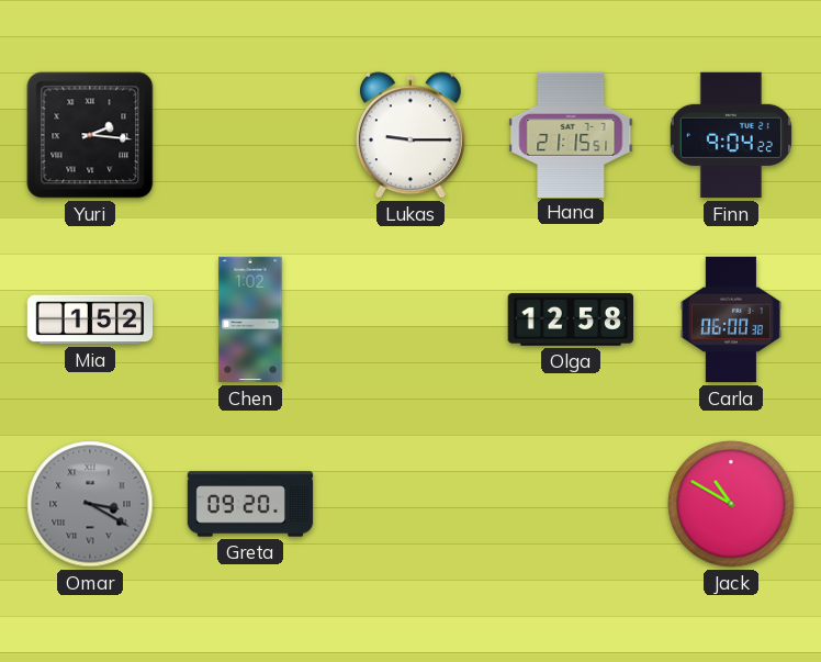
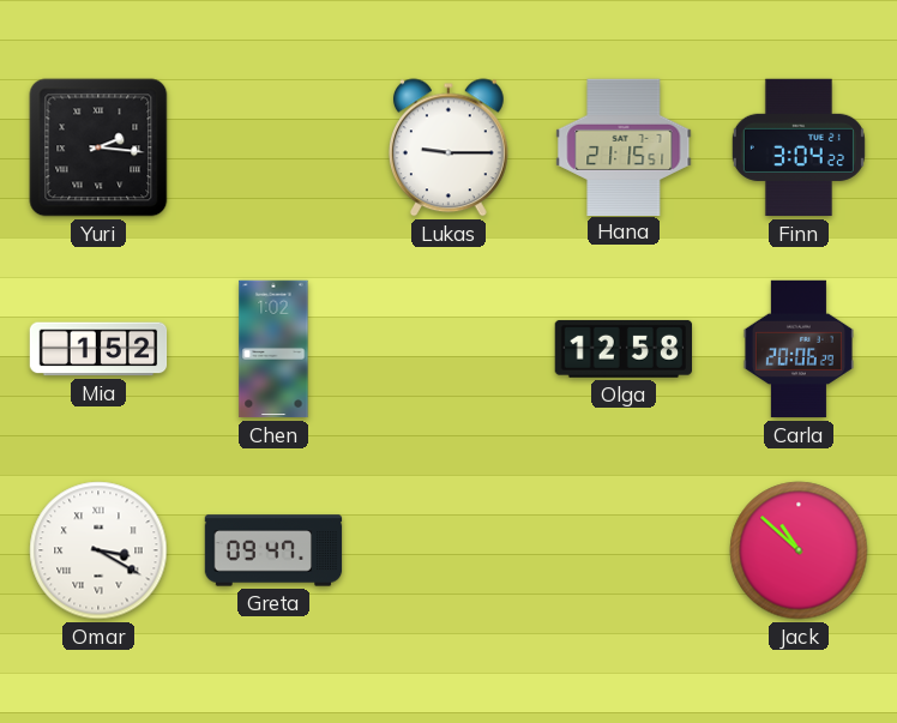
Finn: 9:04 -> 3:04
Carla: 06:00 -> 20:06
Omar dial: grey -> white
Greta: 09:20 -> 09:47
Jack: 10:50 -> 10:52
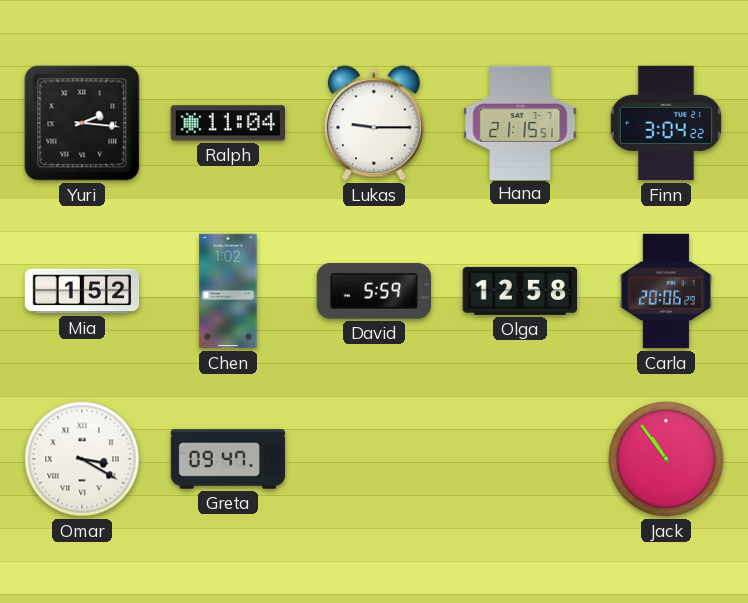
Ralph: none -> 11:04
David: none -> 5:59
Jack: 10:52 -> 10:54
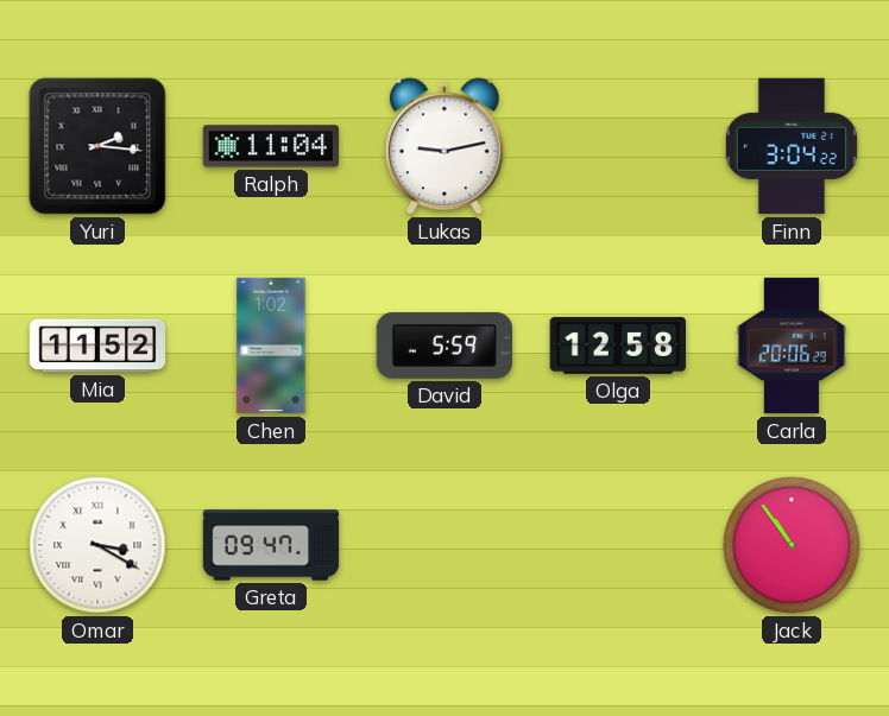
Lukas: 9:15 -> 9:13
Hana: 21:15 -> none
Mia: 1:52 -> 11:52
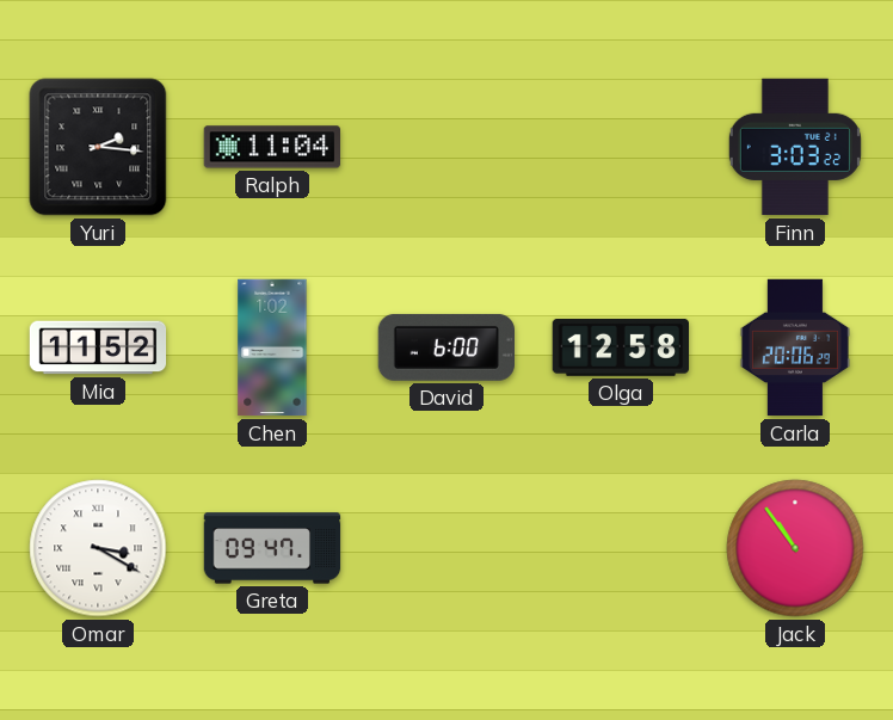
Lukas: 9:13 -> none
Finn: 3:04 -> 3:03
David: 5:59 -> 6:00
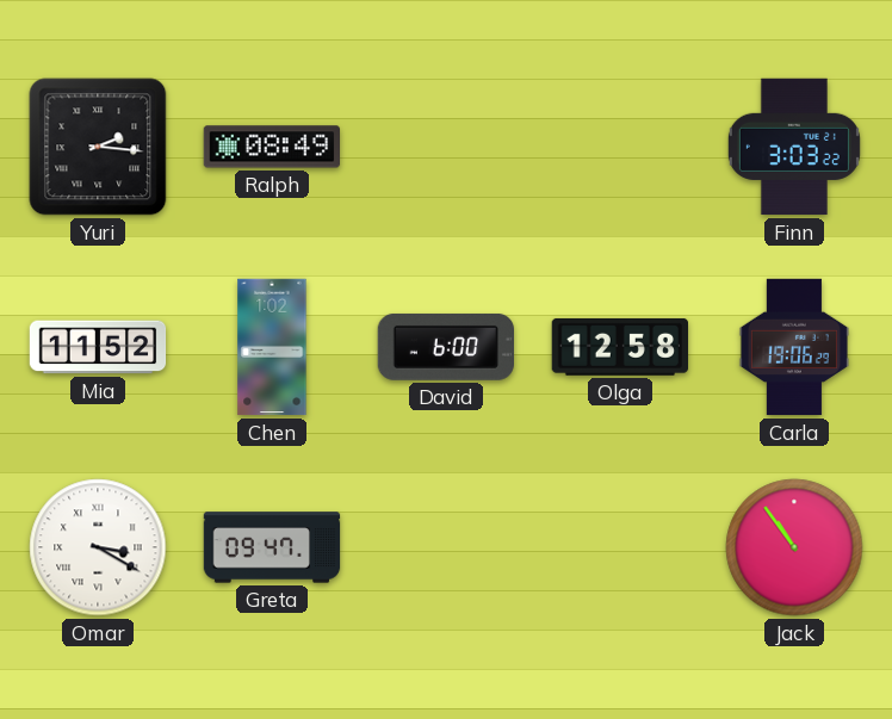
Ralph: 11:04 -> 08:49
Carla: 20:06 -> 19:06
